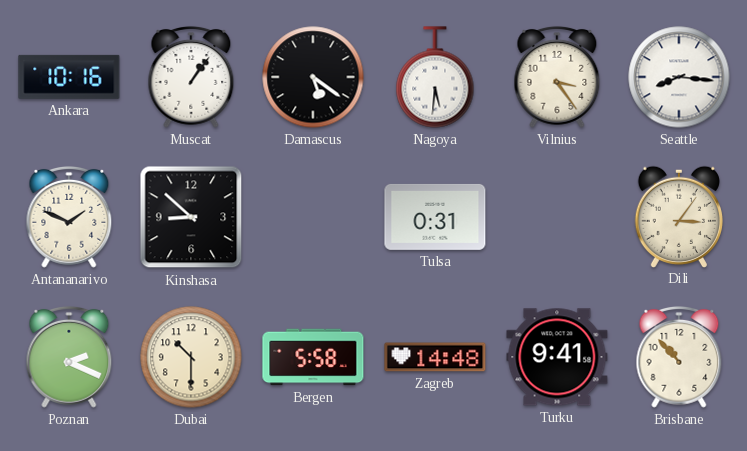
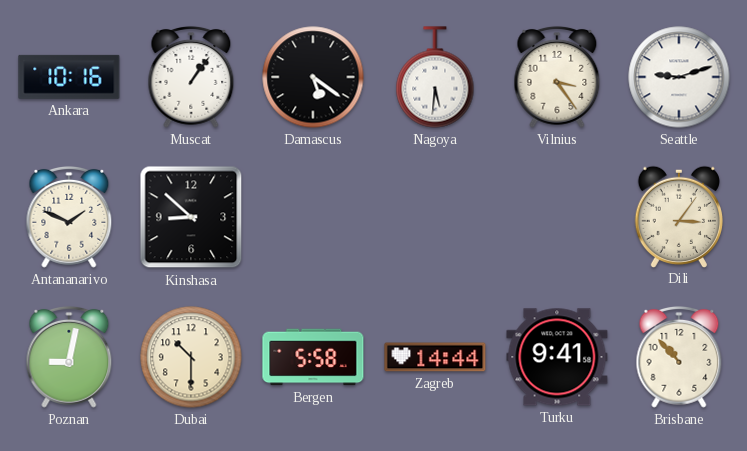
Seattle: 8:16 -> 9:12
Tulsa: 0:31 -> none
Poznan: 2:19 -> 9:02
Zagreb: 14:48 -> 14:44
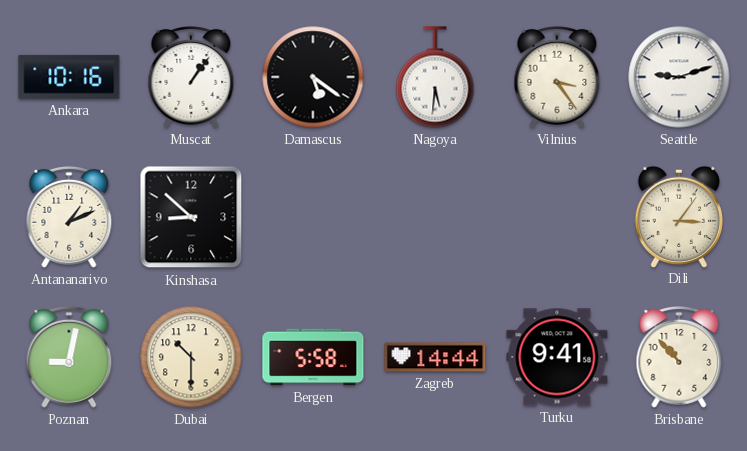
Antananarivo: 1:49 -> 1:11
